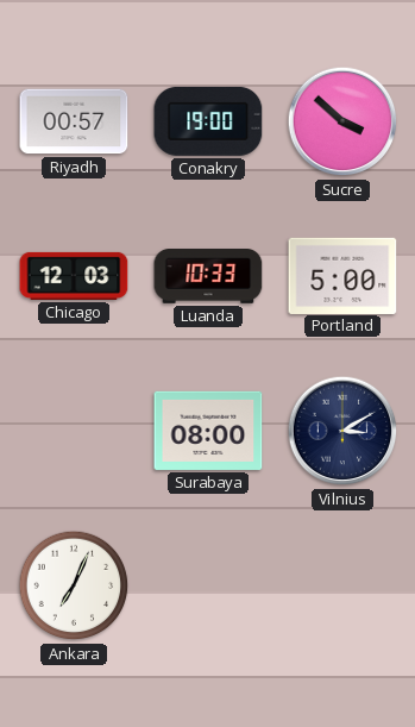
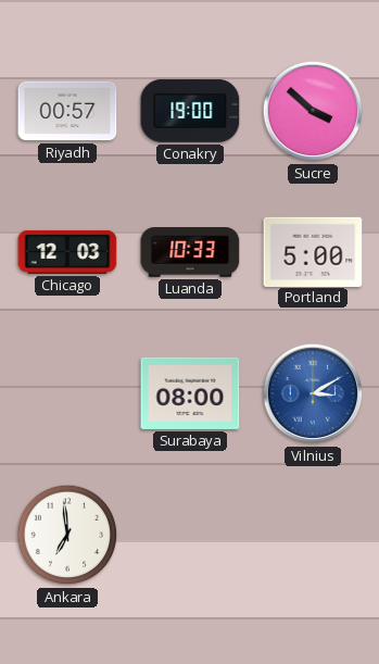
Vilnius dial: navy -> blue
Ankara: 7:04 -> 6:59
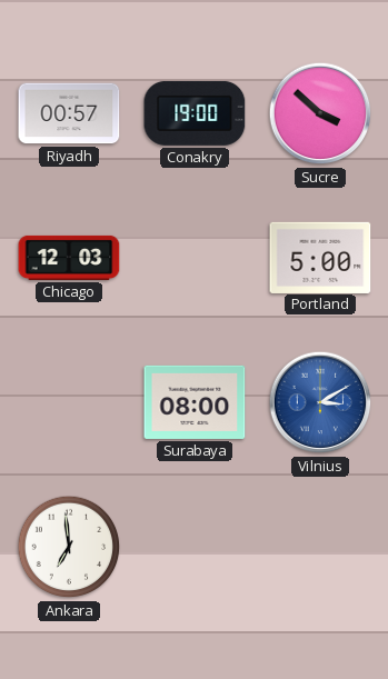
Luanda: 10:33 -> none
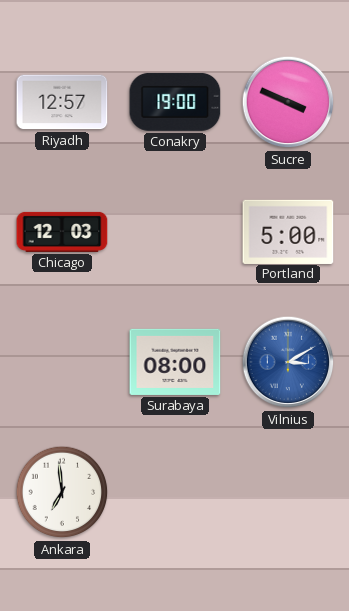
Riyadh: 00:57 -> 12:57
Sucre: 3:52 -> 3:49
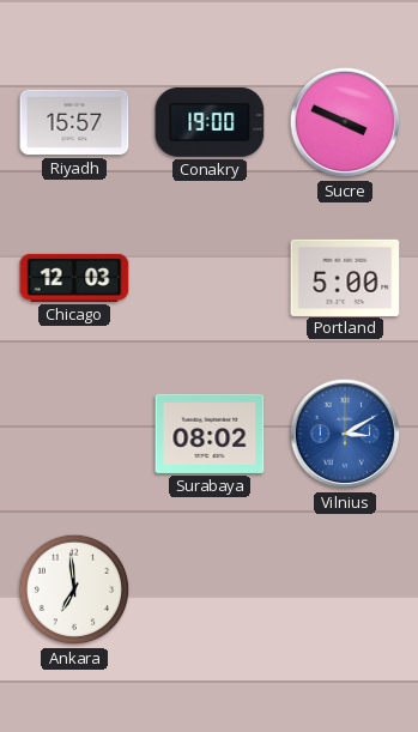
Riyadh: 12:57 -> 15:57
Surabaya: 08:00 -> 08:02
